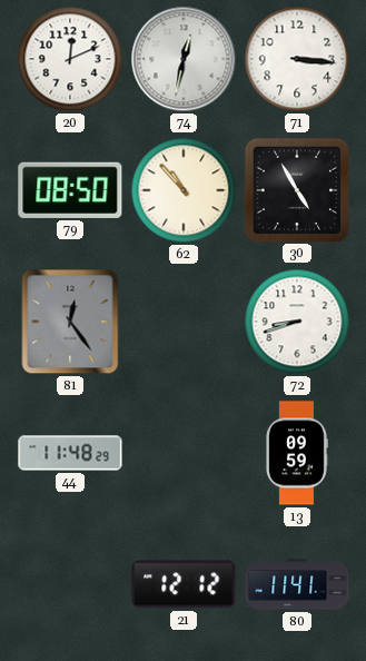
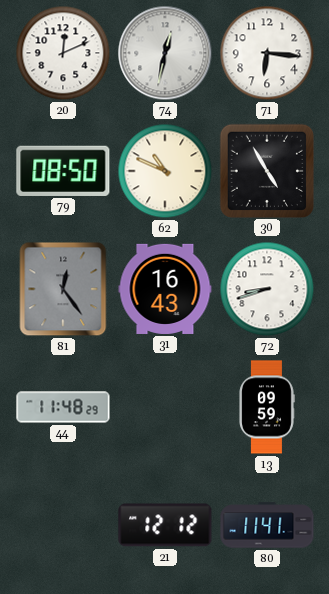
71: 3:16 -> 6:16
62: 10:53 -> 10:49
31: none -> 16:43
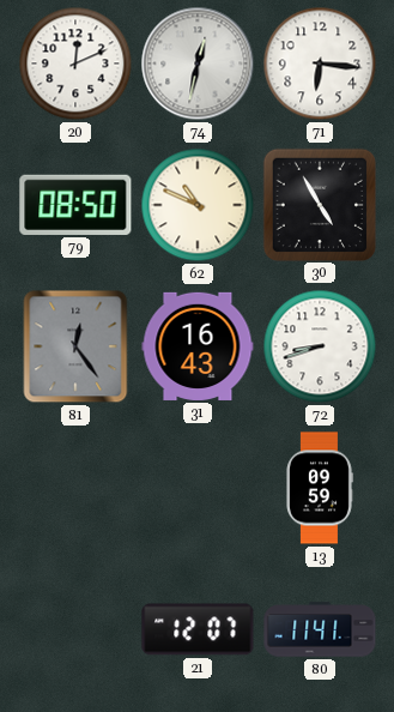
44: 11:48 -> none
21: 12:12 -> 12:07
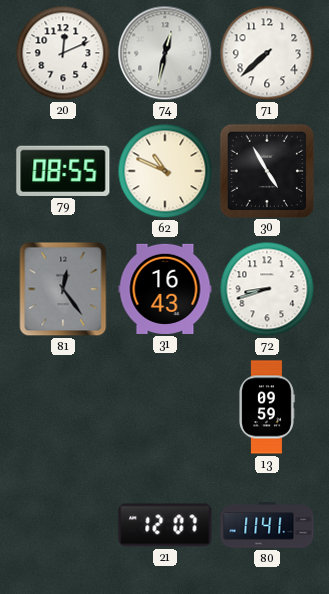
71: 6:16 -> 7:38
79: 08:50 -> 08:55
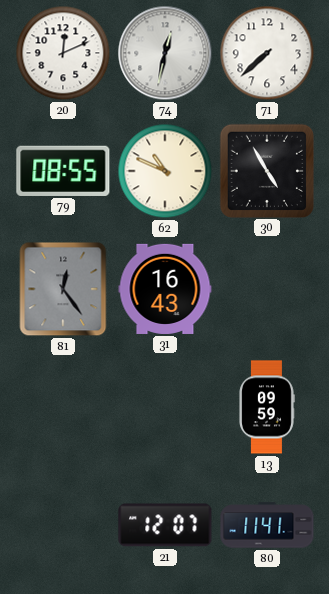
72: 8:42 -> none
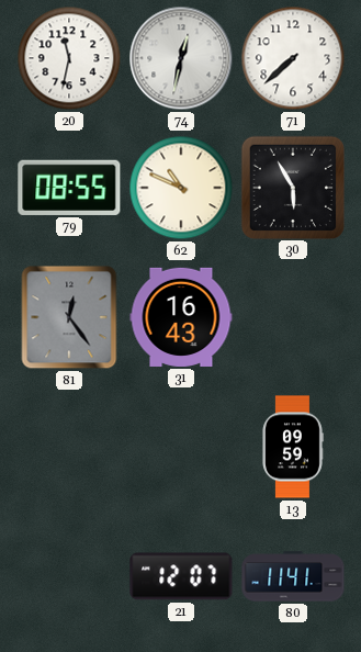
20: 12:11 -> 11:32
30: 4:55 -> 5:55
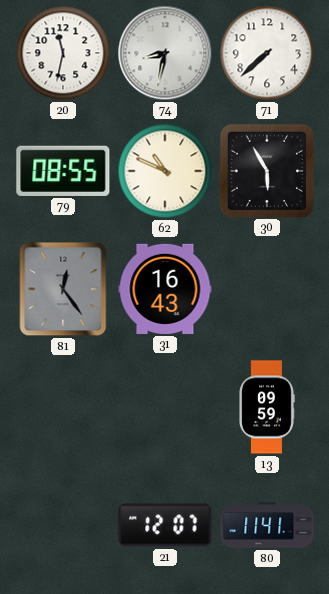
74: 12:32 -> 8:32
